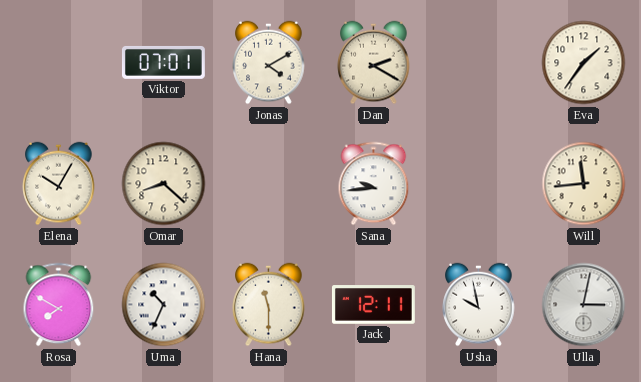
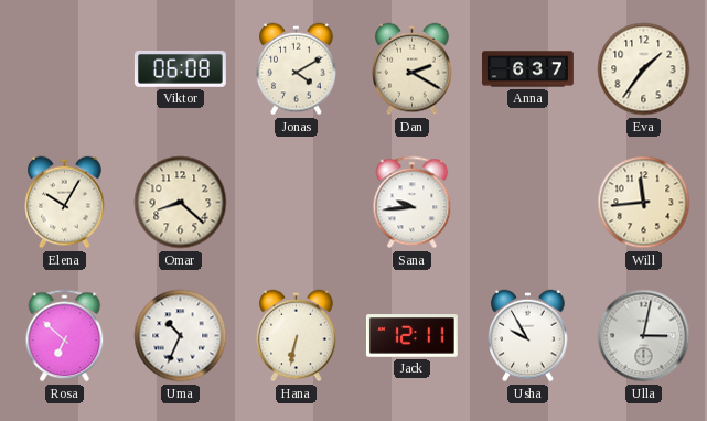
Viktor: 07:01 -> 06:08
Anna: none -> 6:37
Rosa: 7:50 -> 6:52
Hana: 11:30 -> 6:32
Usha: 9:58 -> 9:55
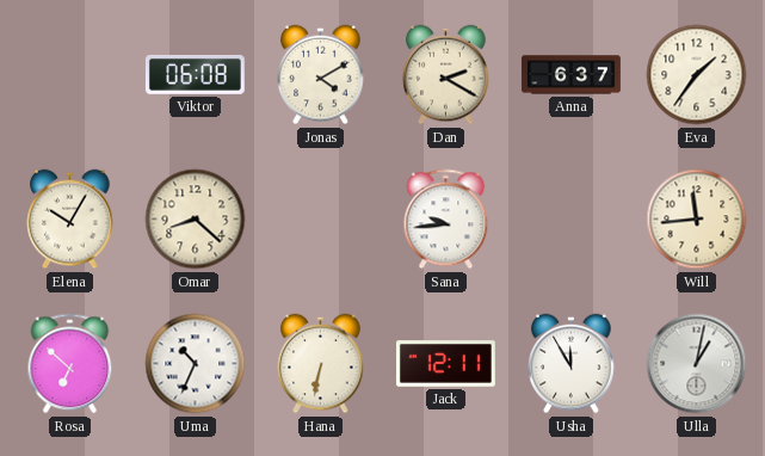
Usha: 9:55 -> 11:55
Ulla: 3:02 -> 1:02
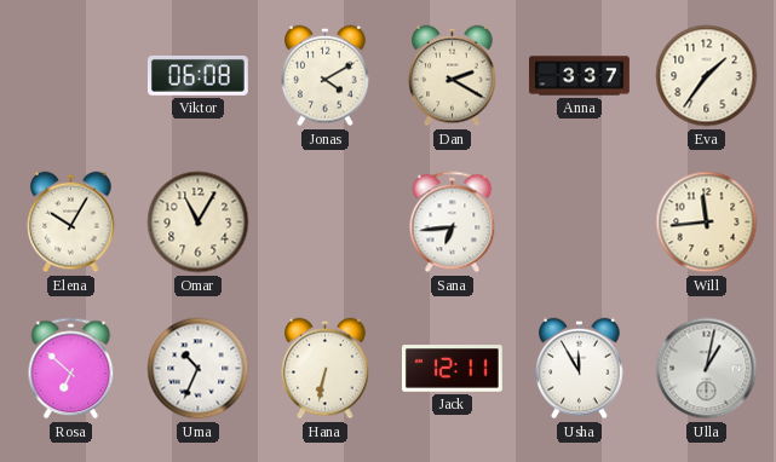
Anna: 6:37 -> 3:37
Omar: 8:22 -> 11:05
Sana: 9:44 -> 6:44
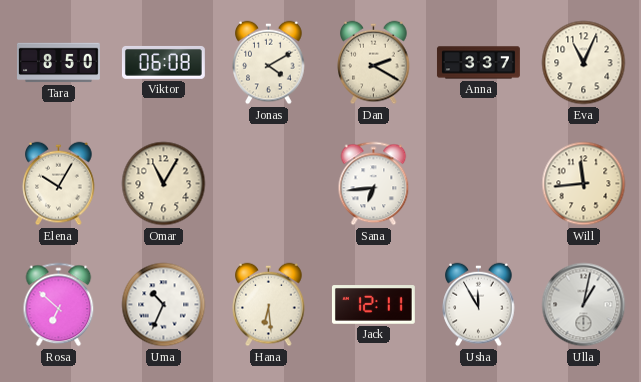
Tara: none -> 8:50
Eva: 1:36 -> 11:04
Hana: 6:32 -> 6:29
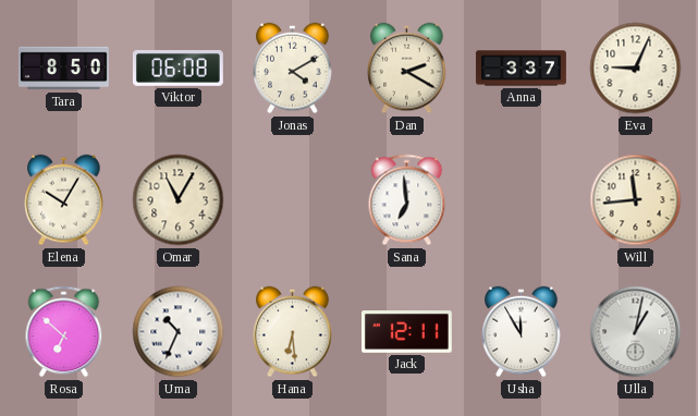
Eva: 11:04 -> 9:04
Sana: 6:44 -> 6:59
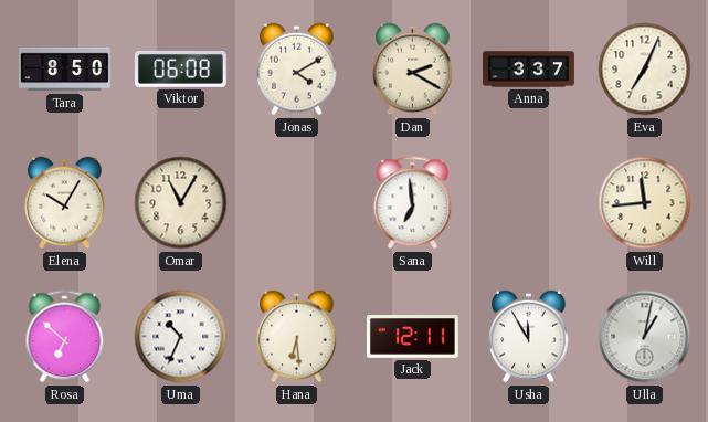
Eva: 9:04 -> 7:04
